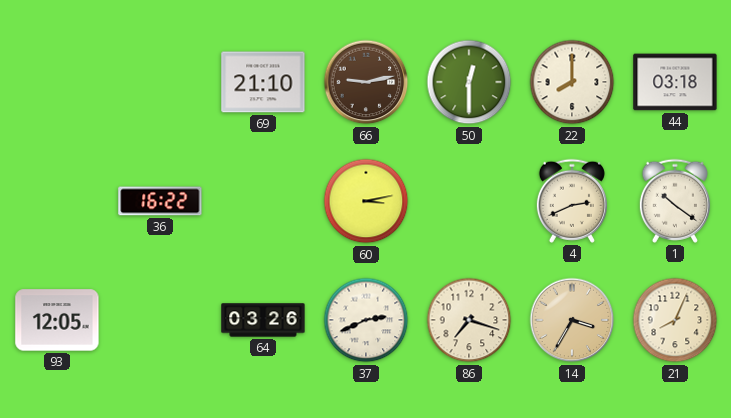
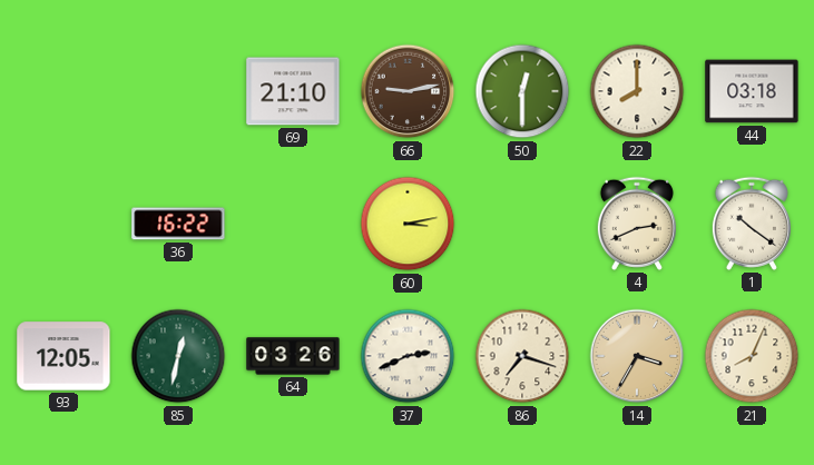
85: none -> 12:32
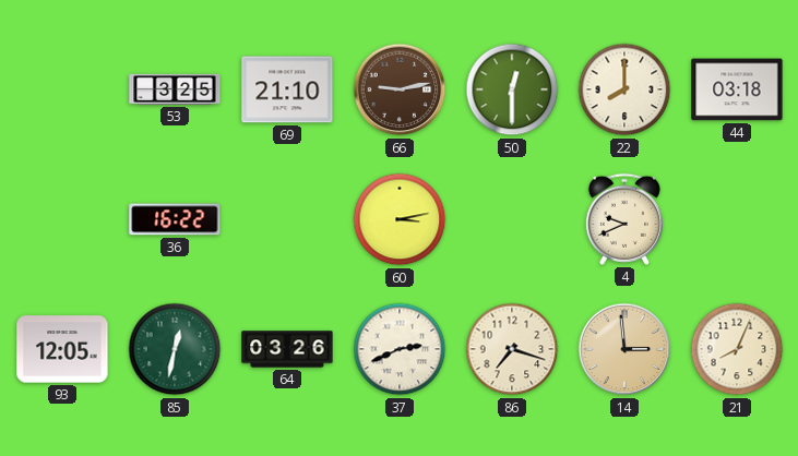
53: none -> 3:25
4: 2:41 -> 9:41
1: 10:21 -> none
14: 3:35 -> 2:59
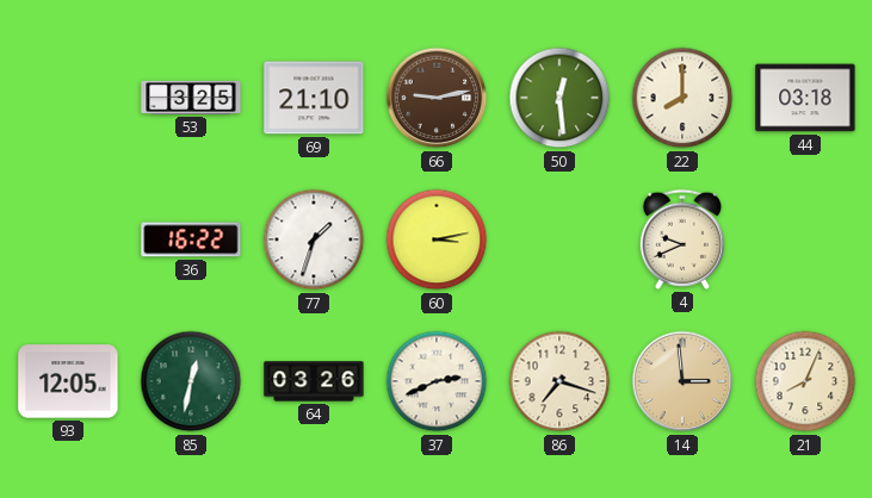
50: 12:30 -> 12:29
77: none -> 1:33
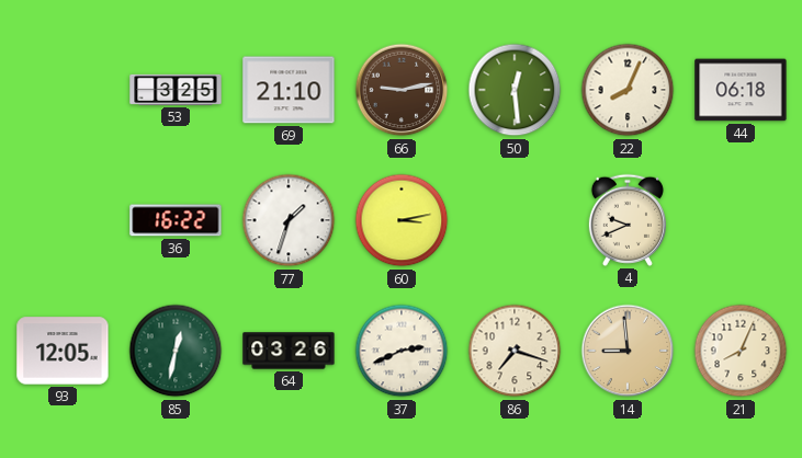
22: 8:00 -> 8:04
44: 03:18 -> 06:18
14: 2:59 -> 8:59
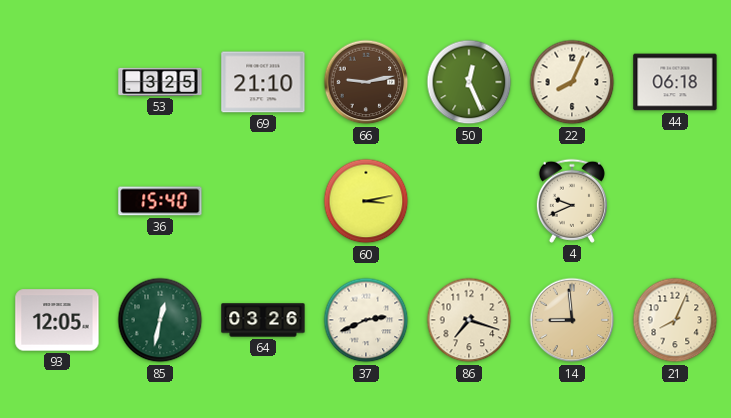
50: 12:29 -> 12:26
36: 16:22 -> 15:40
77: 1:33 -> none
